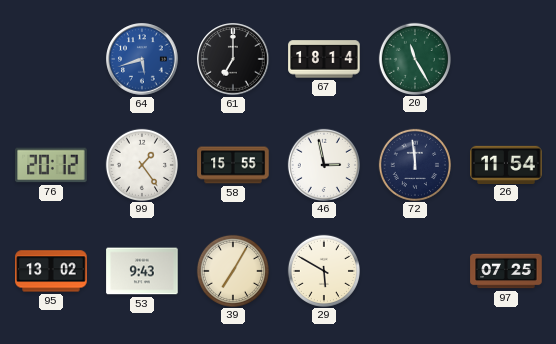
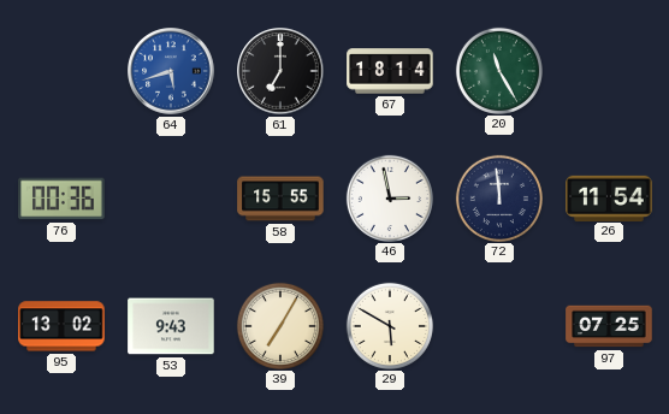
76: 20:12 -> 00:36
99: 1:24 -> none
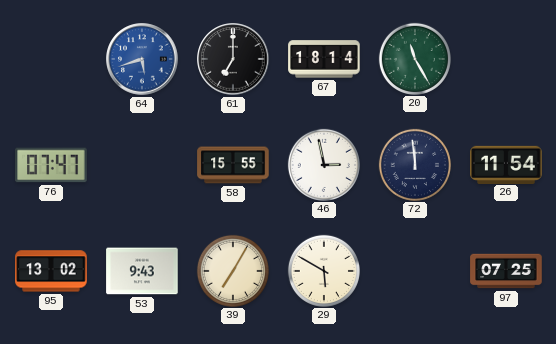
76: 00:36 -> 07:47
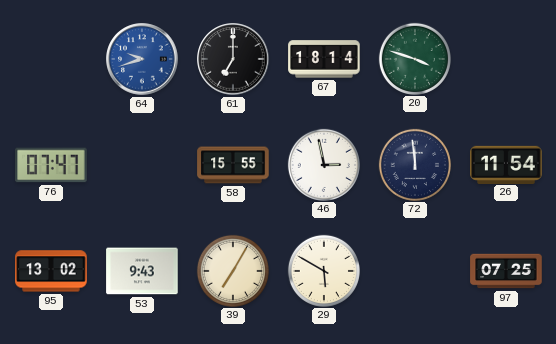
64: 5:42 -> 9:42
20: 11:25 -> 3:48
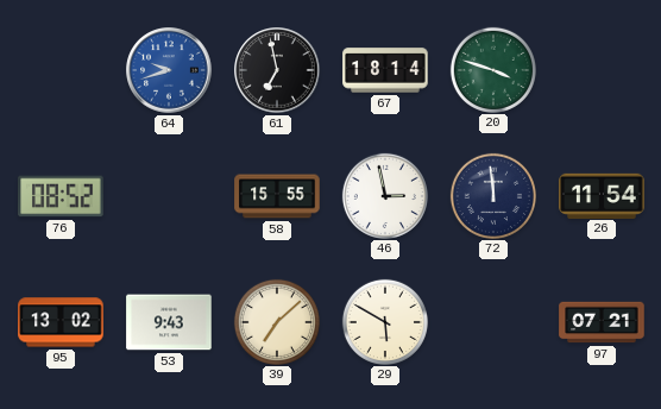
61: 7:00 -> 6:58
76: 07:47 -> 08:52
39: 7:05 -> 7:08
97: 07:25 -> 07:21
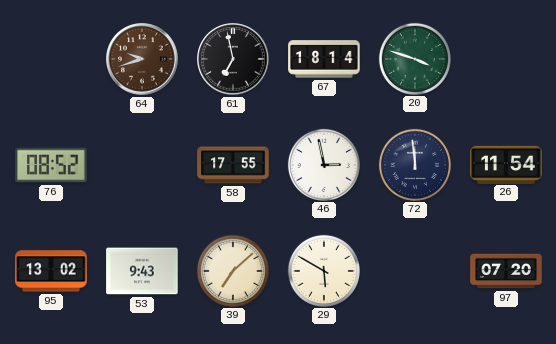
64 dial: blue -> brown
58: 15:55 -> 17:55
97: 07:21 -> 07:20
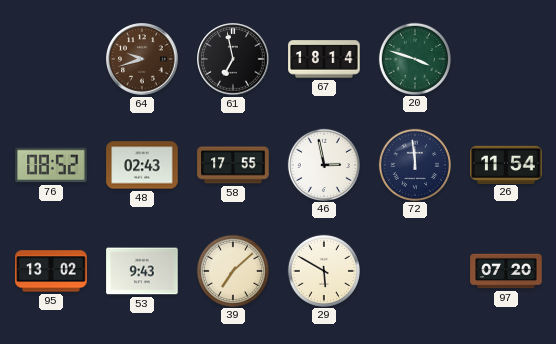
48: none -> 02:43
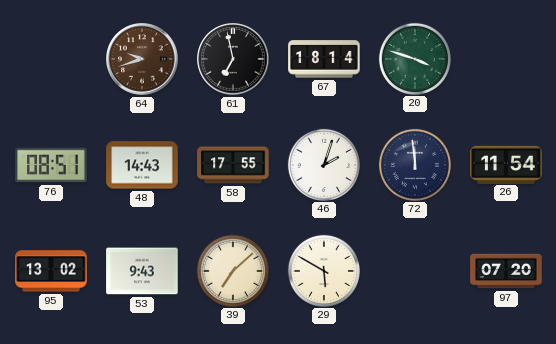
76: 08:52 -> 08:51
48: 02:43 -> 14:43
46: 2:58 -> 2:03
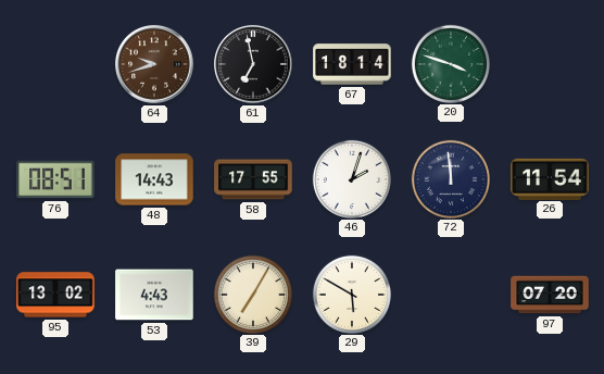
53: 9:43 -> 4:43
39: 7:08 -> 7:05
